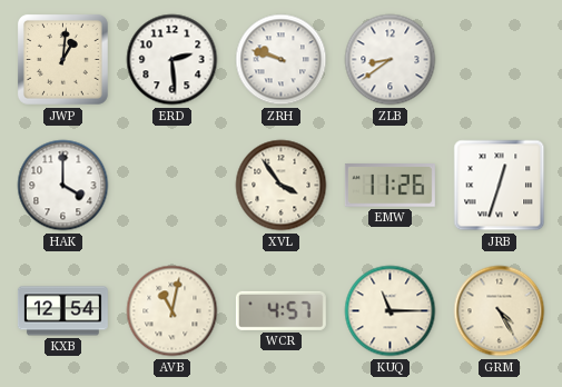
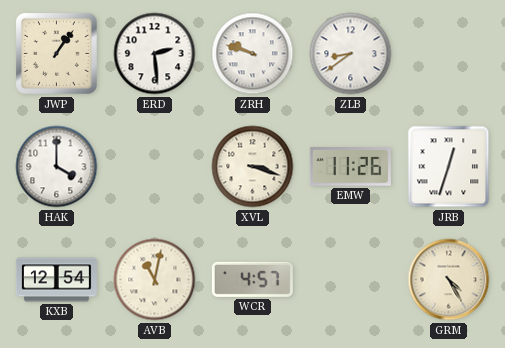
JWP: 1:01 -> 1:06
XVL: 3:54 -> 3:18
KUQ: 11:15 -> none
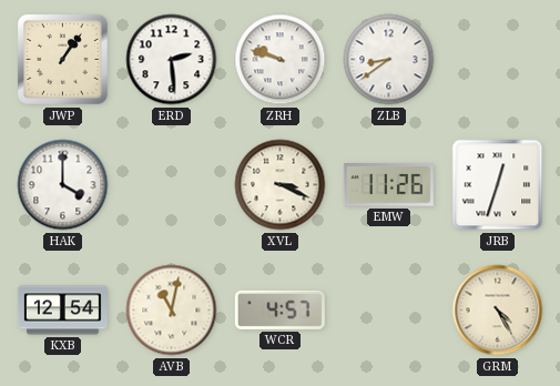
XVL: 3:18 -> 3:19
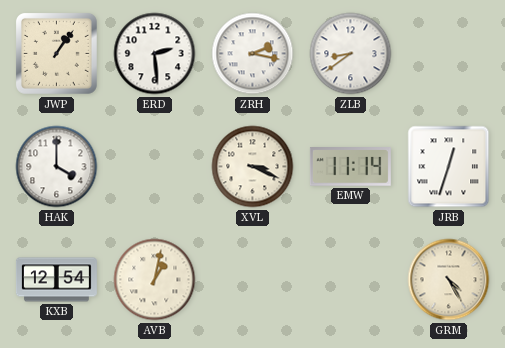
ZRH: 9:48 -> 2:17
EMW: 11:26 -> 11:14
AVB: 11:02 -> 1:02
WCR: 4:57 -> none
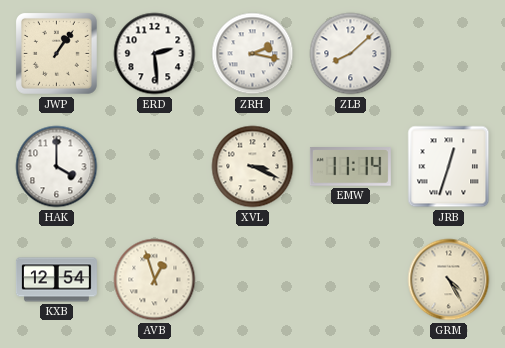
ZLB: 8:39 -> 8:08
AVB: 1:02 -> 12:57
